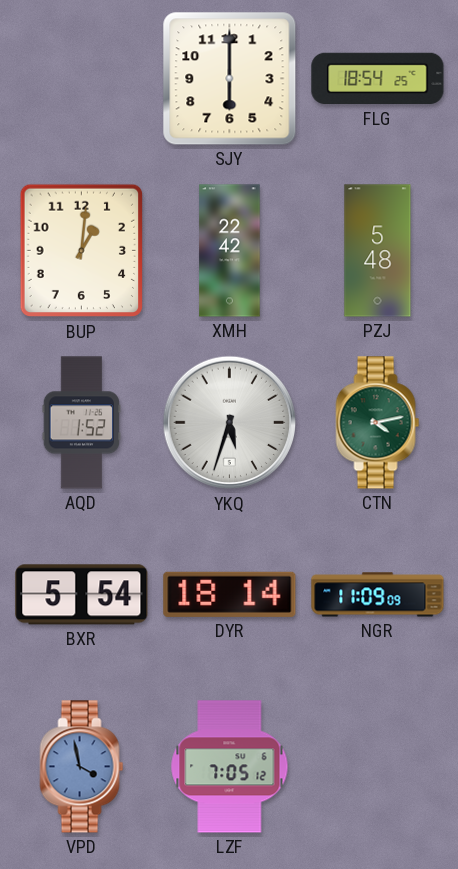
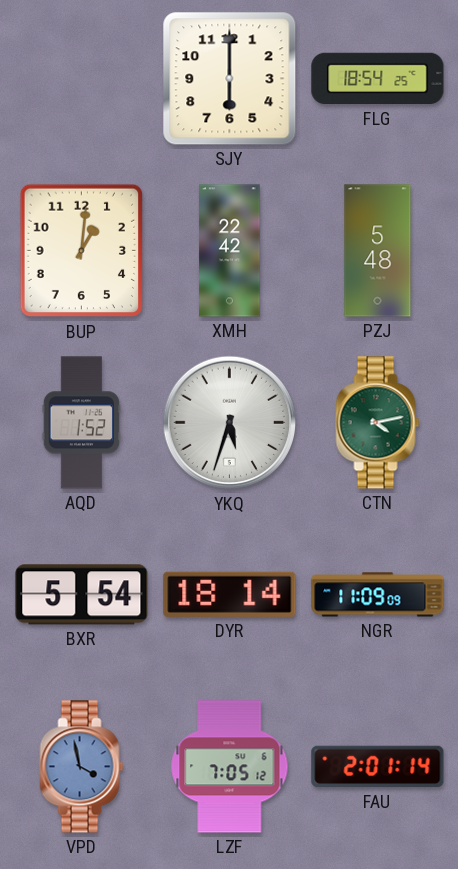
FAU: none -> 2:01
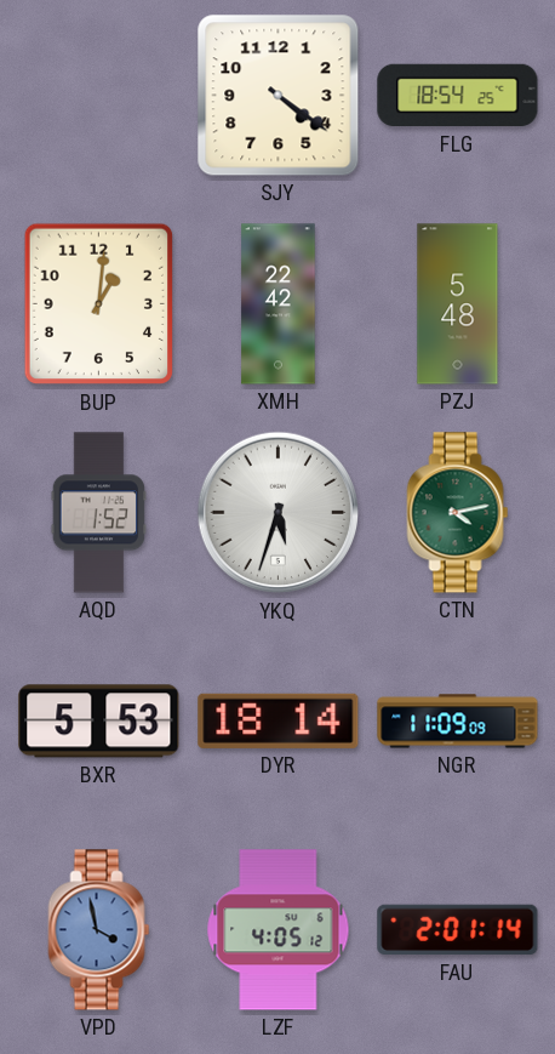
SJY: 6:00 -> 4:21
BXR: 5:54 -> 5:53
LZF: 7:05 -> 4:05
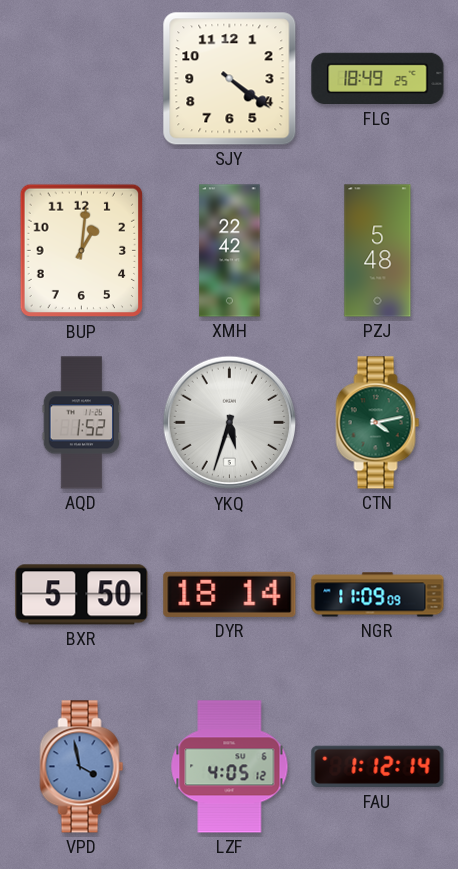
FLG: 18:54 -> 18:49
BXR: 5:53 -> 5:50
FAU: 2:01 -> 1:12
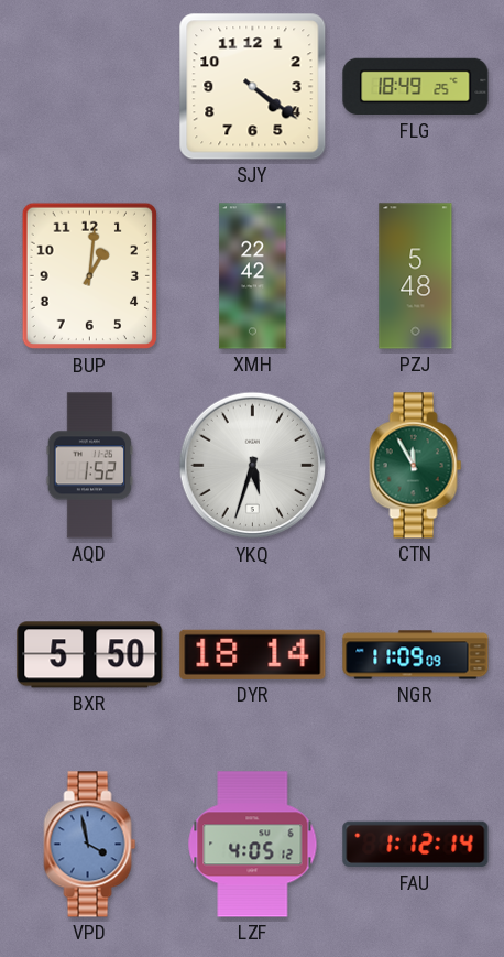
CTN: 4:13 -> 11:55
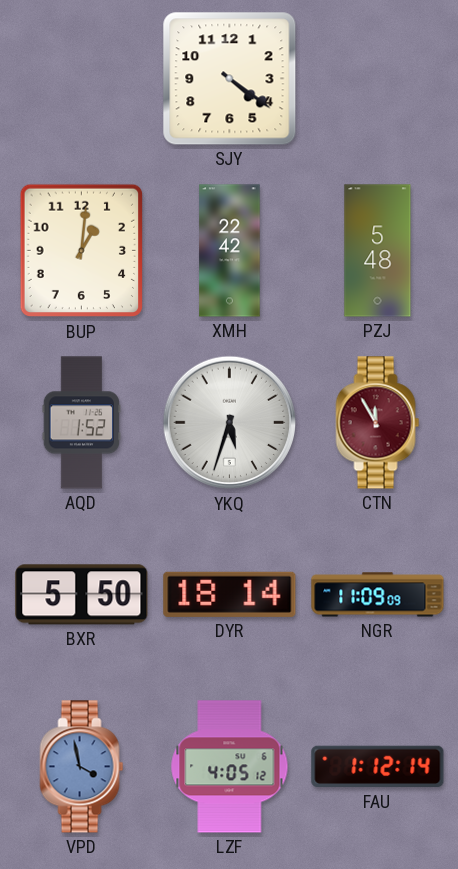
FLG: 18:49 -> none
CTN dial: green -> burgundy
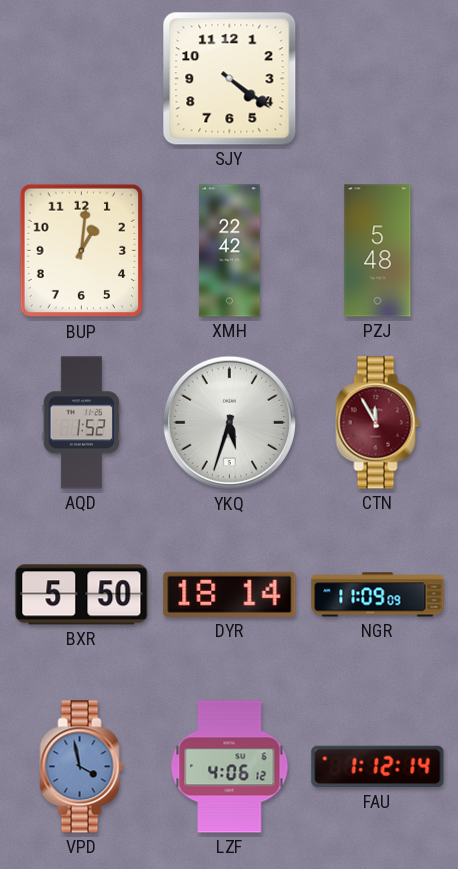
LZF: 4:05 -> 4:06
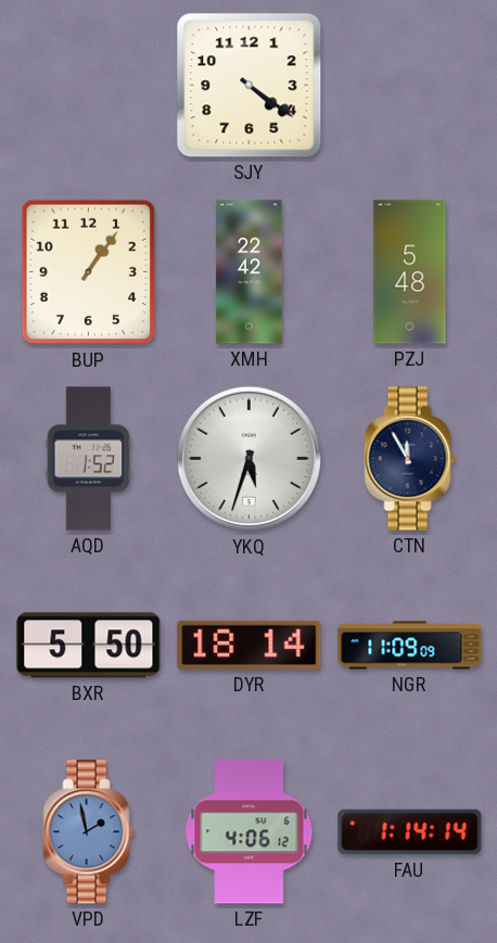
BUP: 1:01 -> 1:06
CTN dial: burgundy -> navy
VPD: 3:58 -> 1:58
FAU: 1:12 -> 1:14
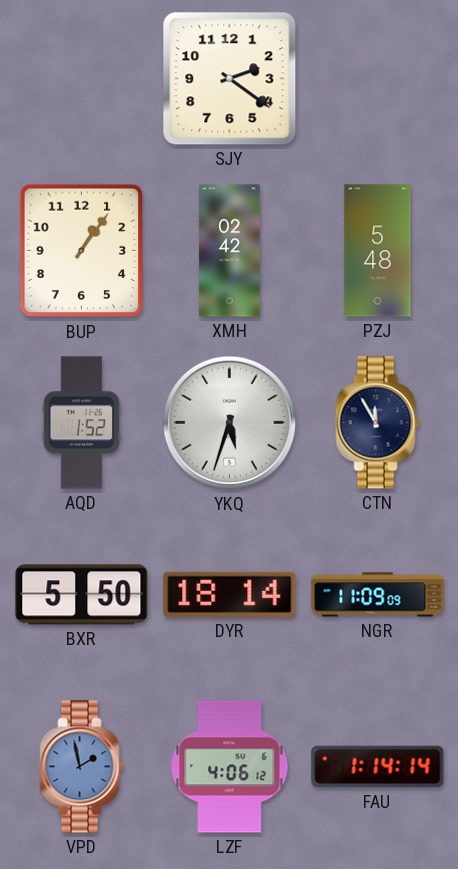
SJY: 4:21 -> 2:21
XMH: 22:42 -> 02:42
